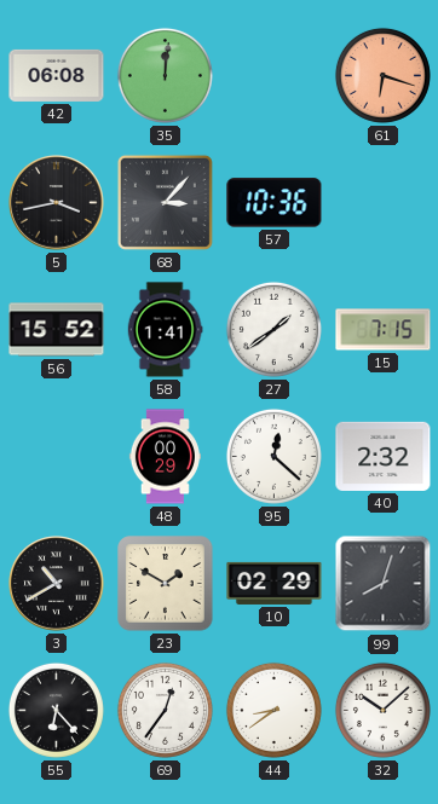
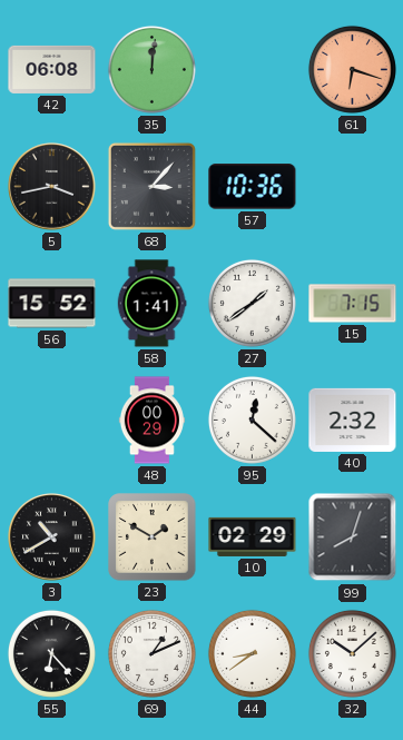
69: 12:36 -> 1:11
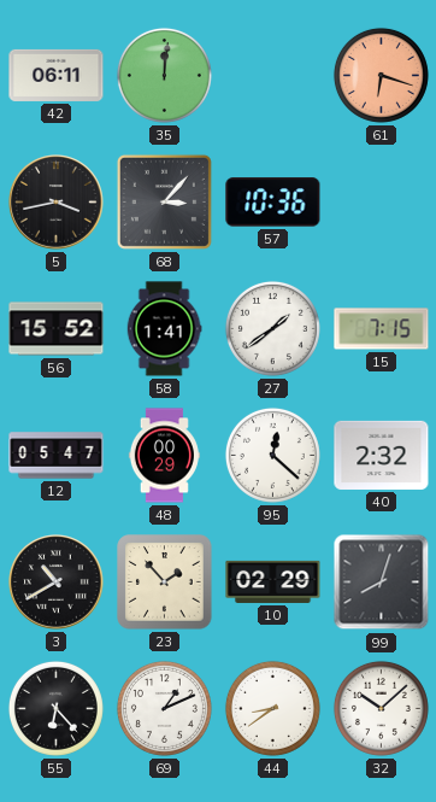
42: 06:08 -> 06:11
12: none -> 05:47
23: 1:50 -> 1:53
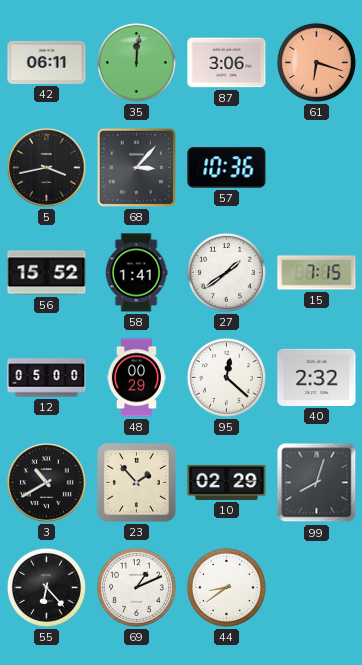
87: none -> 3:06
12: 05:47 -> 05:00
32: 10:08 -> none
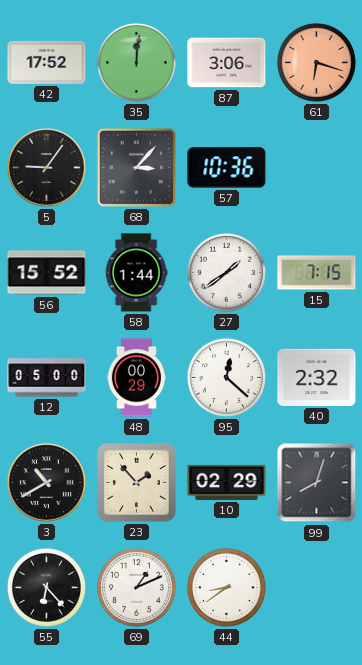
42: 06:11 -> 17:52
5: 3:43 -> 9:06
58: 1:41 -> 1:44
